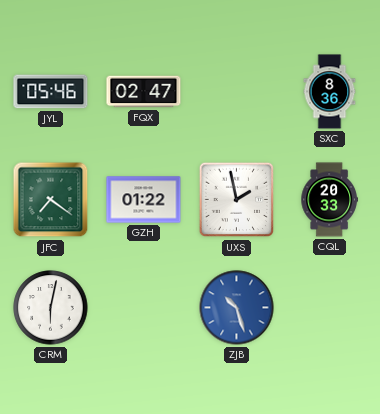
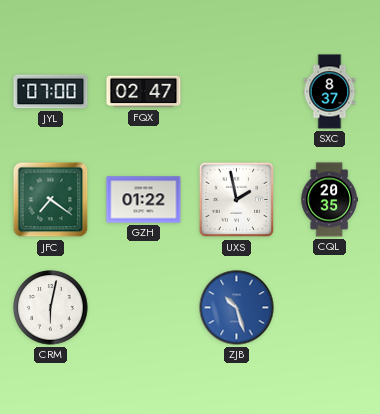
JYL: 05:46 -> 07:00
SXC: 8:36 -> 8:37
CQL: 20:33 -> 20:35
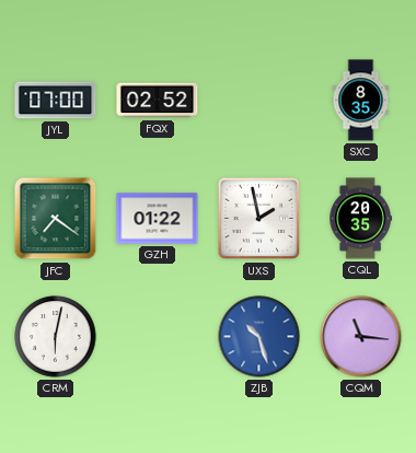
FQX: 02:47 -> 02:52
SXC: 8:37 -> 8:35
CQM: none -> 11:16
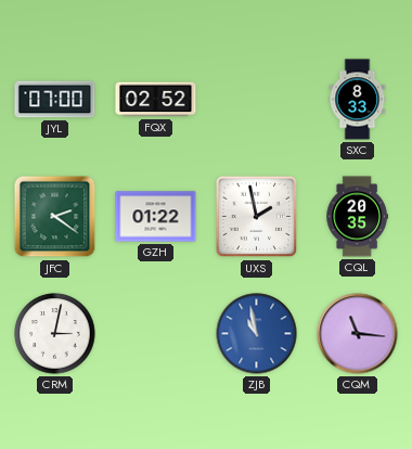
SXC: 8:35 -> 8:33
JFC: 7:21 -> 2:21
CRM: 6:02 -> 3:02
ZJB: 10:27 -> 10:58
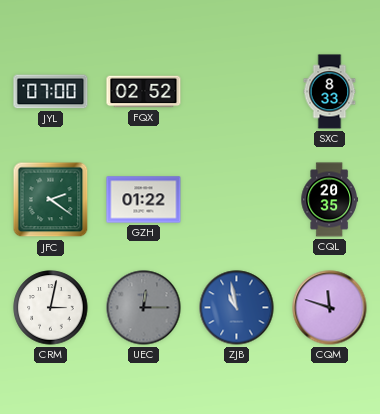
UXS: 1:58 -> none
UEC: none -> 12:15
CQM: 11:16 -> 11:48
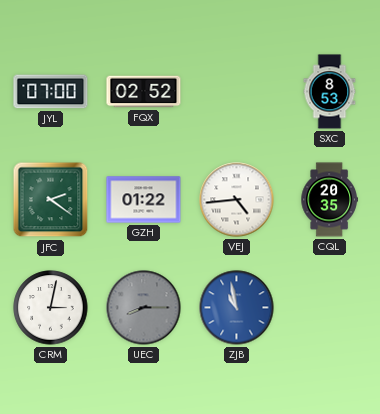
SXC: 8:33 -> 8:53
VEJ: none -> 4:44
UEC: 12:15 -> 8:15
CQM: 11:48 -> none
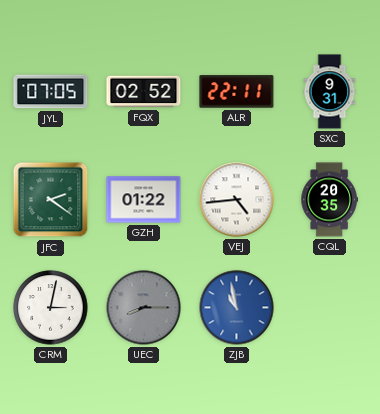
JYL: 07:00 -> 07:05
ALR: none -> 22:11
SXC: 8:53 -> 9:31
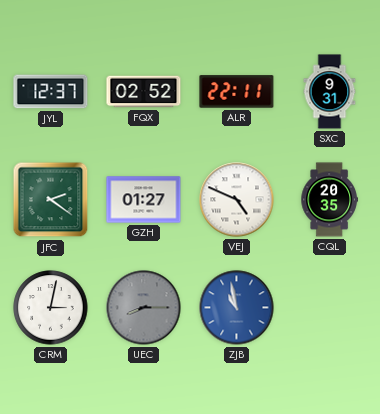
JYL: 07:05 -> 12:37
GZH: 01:22 -> 01:27
VEJ: 4:44 -> 4:49
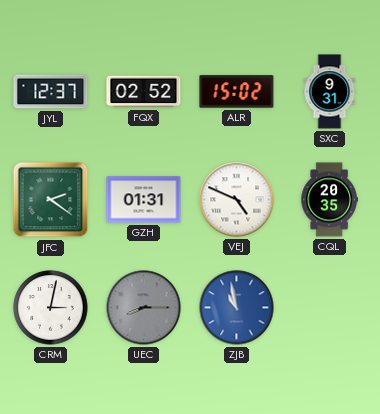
ALR: 22:11 -> 15:02
GZH: 01:27 -> 01:31
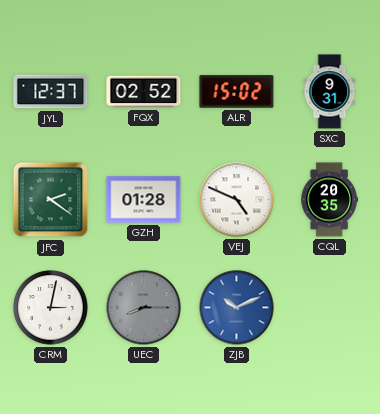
GZH: 01:31 -> 01:28
ZJB: 10:58 -> 10:11
